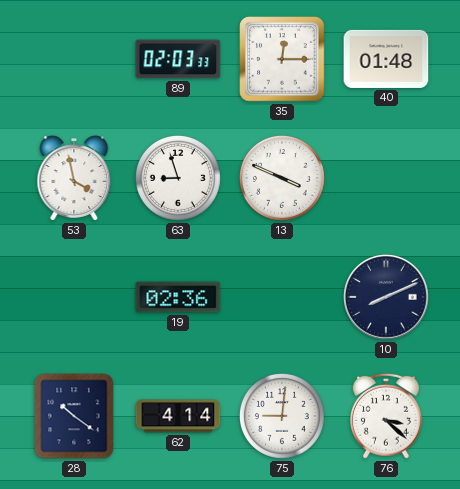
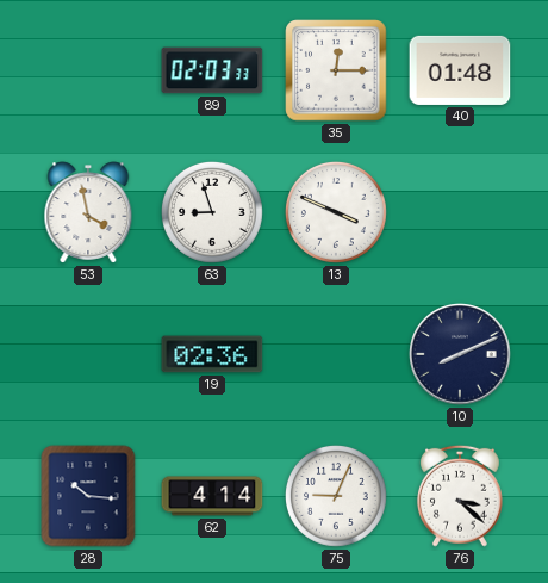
28: 10:21 -> 10:16
75: 9:01 -> 9:04
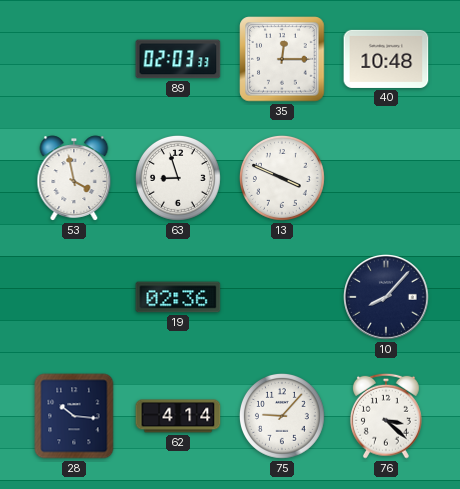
40: 01:48 -> 10:48
10: 8:11 -> 8:07
75: 9:04 -> 9:07
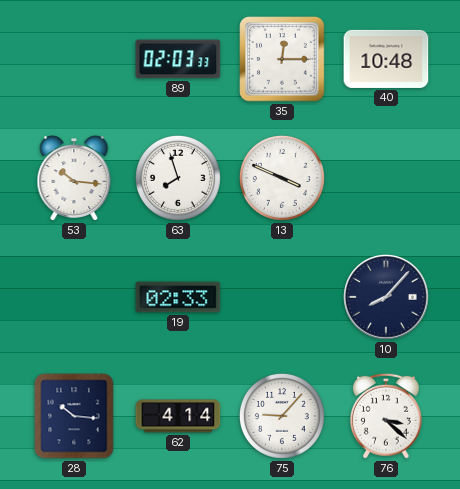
53: 3:58 -> 10:16
63: 8:57 -> 7:57
19: 02:36 -> 02:33
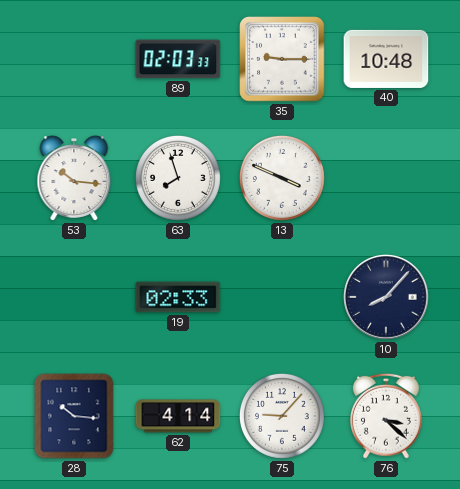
35: 12:15 -> 9:15
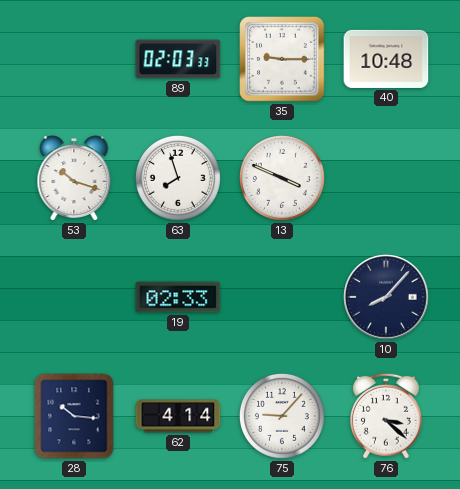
53: 10:16 -> 10:18
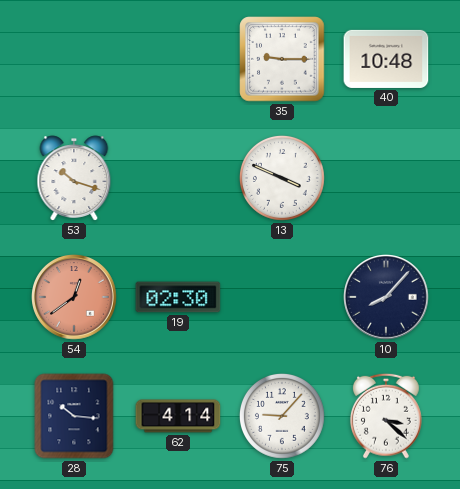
89: 02:03 -> none
63: 7:57 -> none
54: none -> 12:39
19: 02:33 -> 02:30
